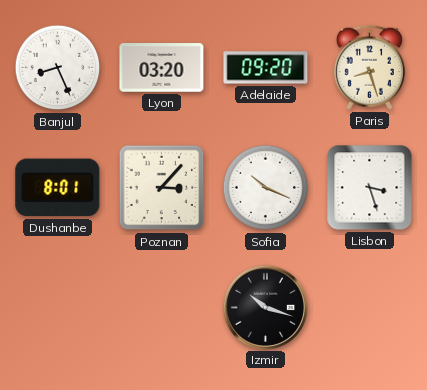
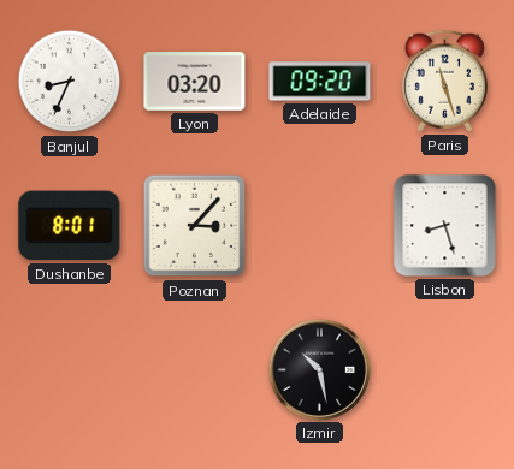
Banjul: 8:26 -> 8:34
Paris: 8:27 -> 11:27
Sofia: 10:19 -> none
Lisbon: 3:27 -> 8:27
Izmir: 10:18 -> 10:28
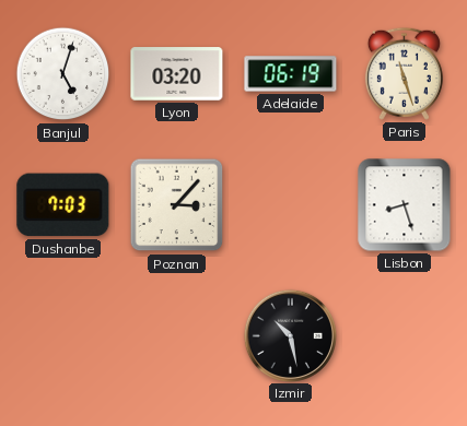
Banjul: 8:34 -> 5:03
Adelaide: 09:20 -> 06:19
Dushanbe: 8:01 -> 7:03
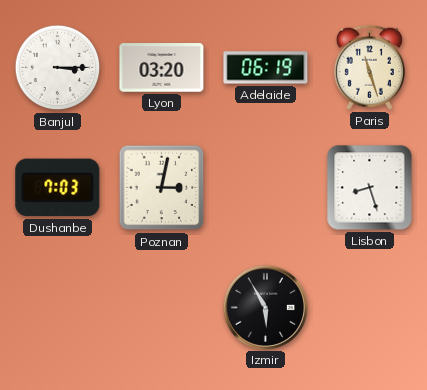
Banjul: 5:03 -> 3:15
Poznan: 3:07 -> 3:02
Izmir: 10:28 -> 5:55
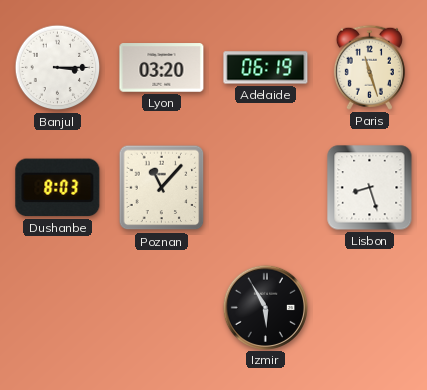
Dushanbe: 7:03 -> 8:03
Poznan: 3:02 -> 11:07
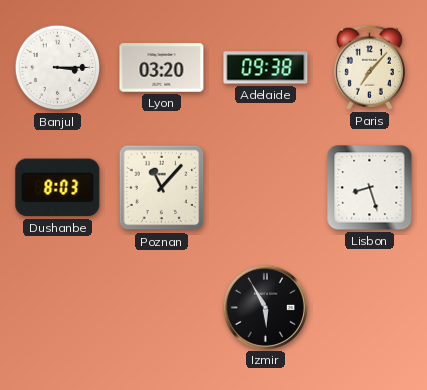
Adelaide: 06:19 -> 09:38
Paris: 11:27 -> 7:07
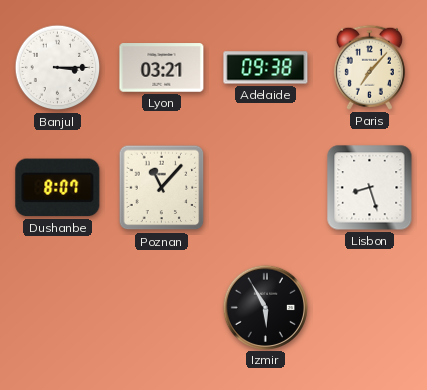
Lyon: 03:20 -> 03:21
Dushanbe: 8:03 -> 8:07
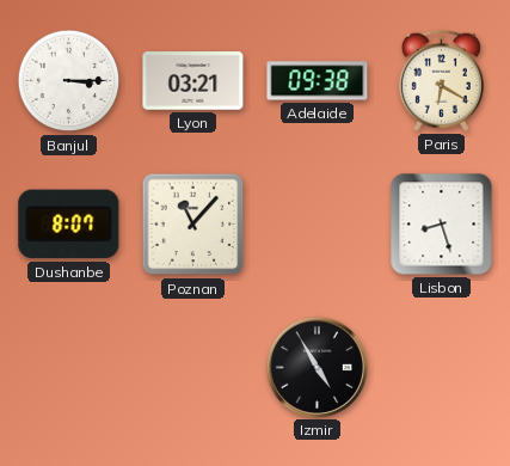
Paris: 7:07 -> 6:20
Izmir: 5:55 -> 4:55
